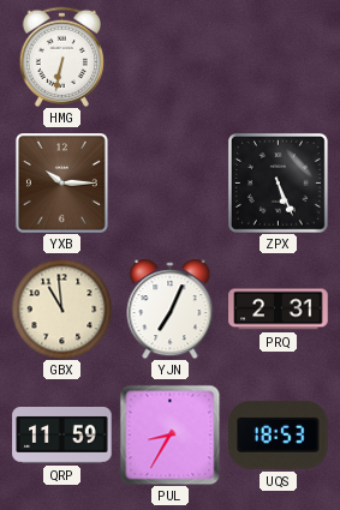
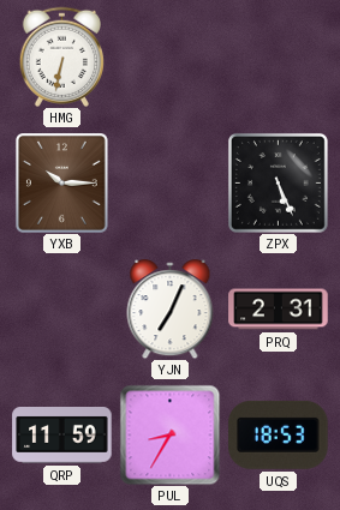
GBX: 10:59 -> none
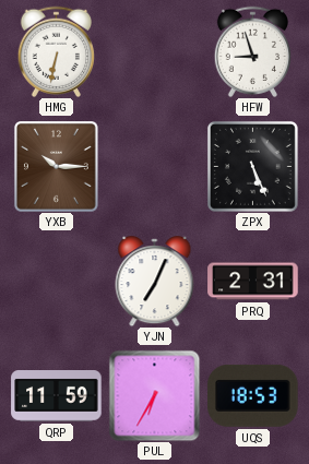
HFW: none -> 8:57
PUL: 8:35 -> 6:35
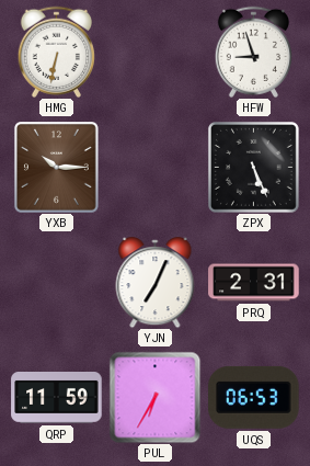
UQS: 18:53 -> 06:53
